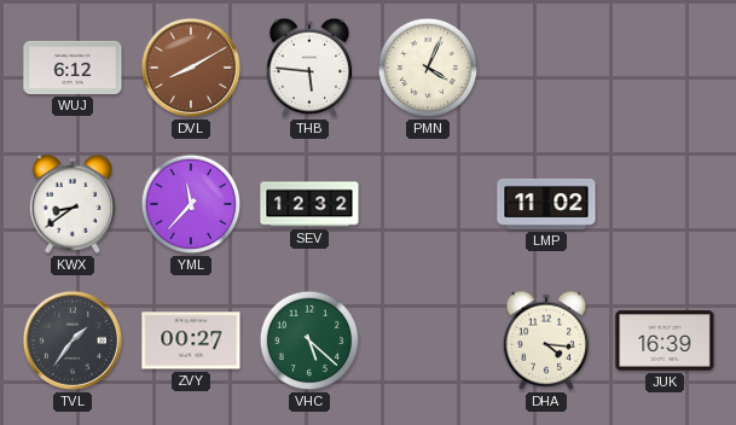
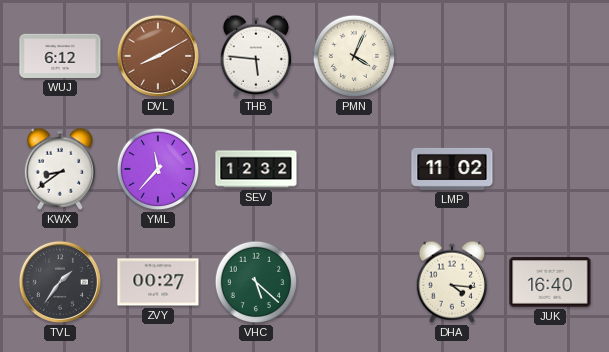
JUK: 16:39 -> 16:40
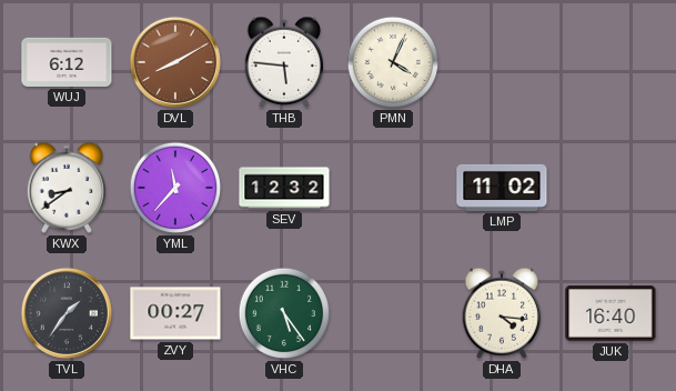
VHC: 5:22 -> 5:24
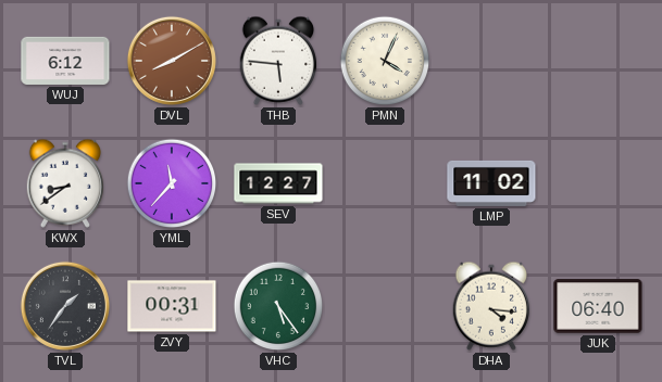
SEV: 12:32 -> 12:27
ZVY: 00:27 -> 00:31
JUK: 16:40 -> 06:40
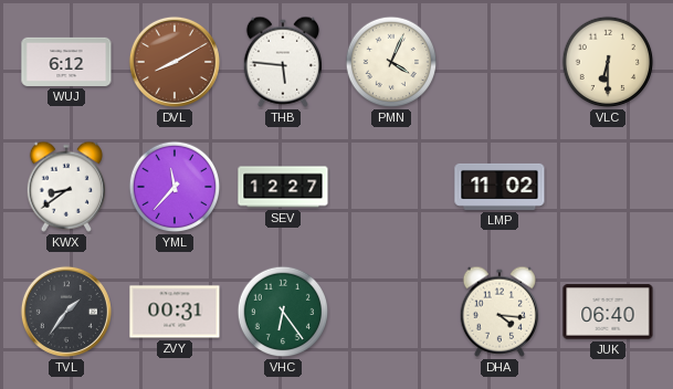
VLC: none -> 6:30
VHC: 5:24 -> 6:24
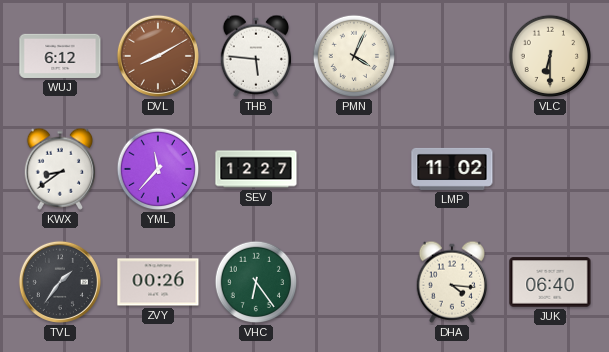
ZVY: 00:31 -> 00:26
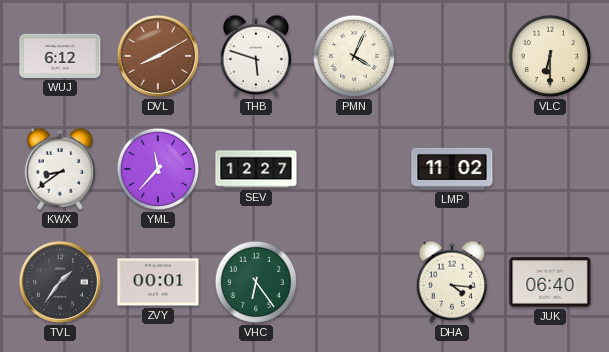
THB: 5:46 -> 5:48
ZVY: 00:26 -> 00:01
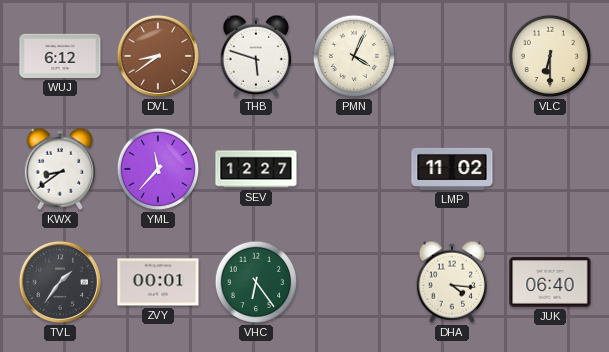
DVL: 8:10 -> 8:39
